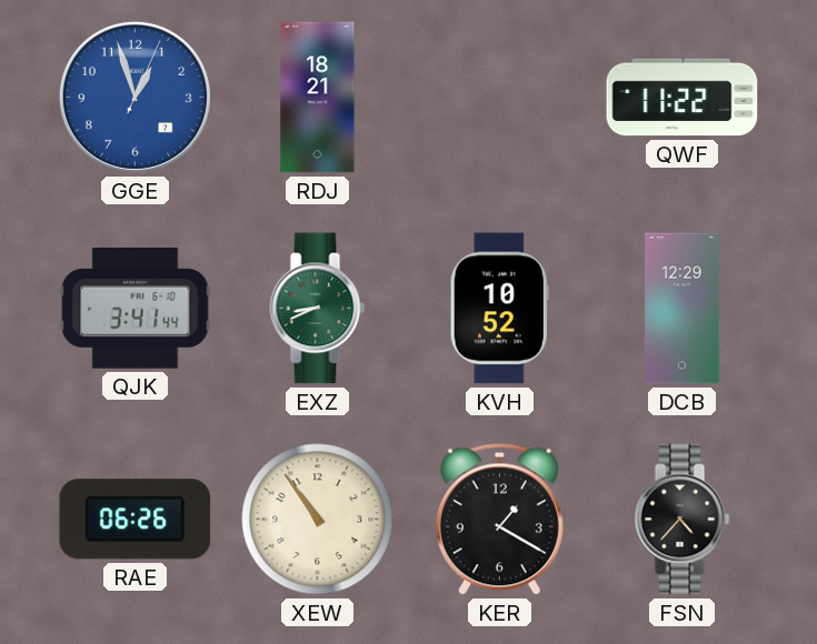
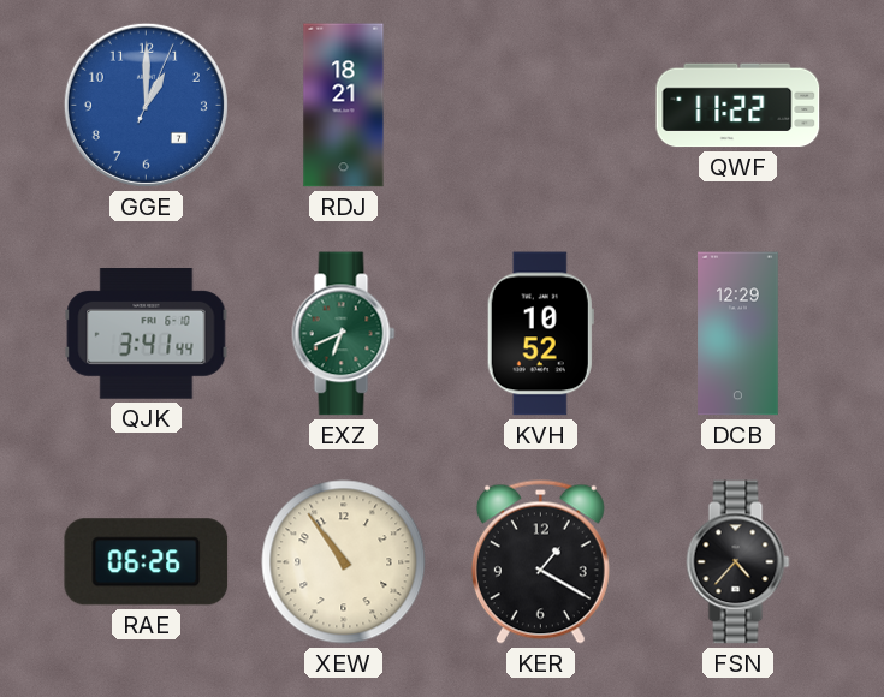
GGE: 12:57 -> 1:00
EXZ: 8:41 -> 6:41
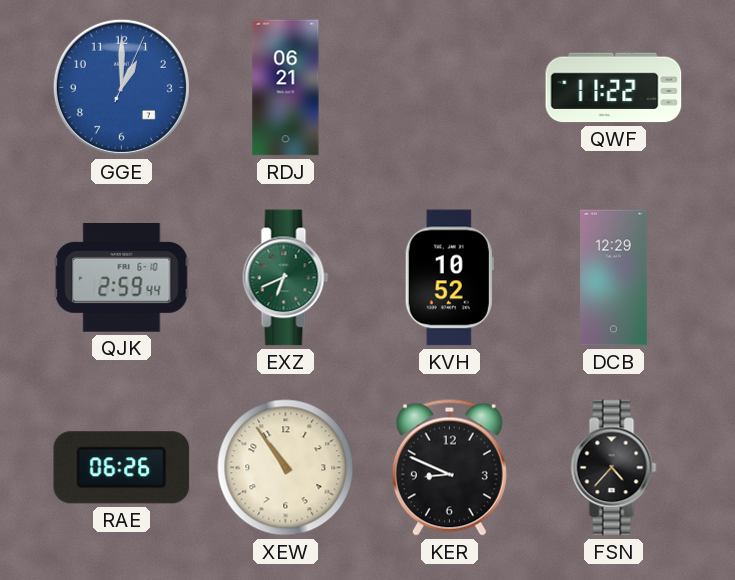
RDJ: 18:21 -> 06:21
QJK: 3:41 -> 2:59
KER: 1:20 -> 8:49
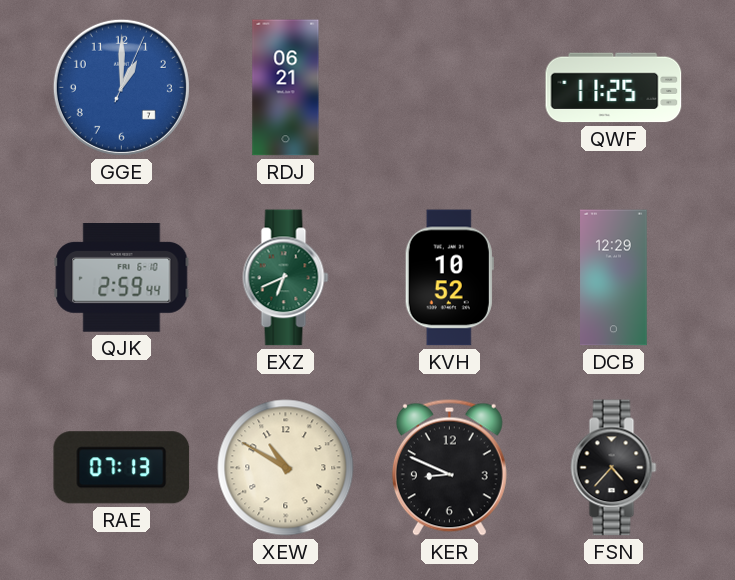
QWF: 11:22 -> 11:25
RAE: 06:26 -> 07:13
XEW: 10:54 -> 10:50
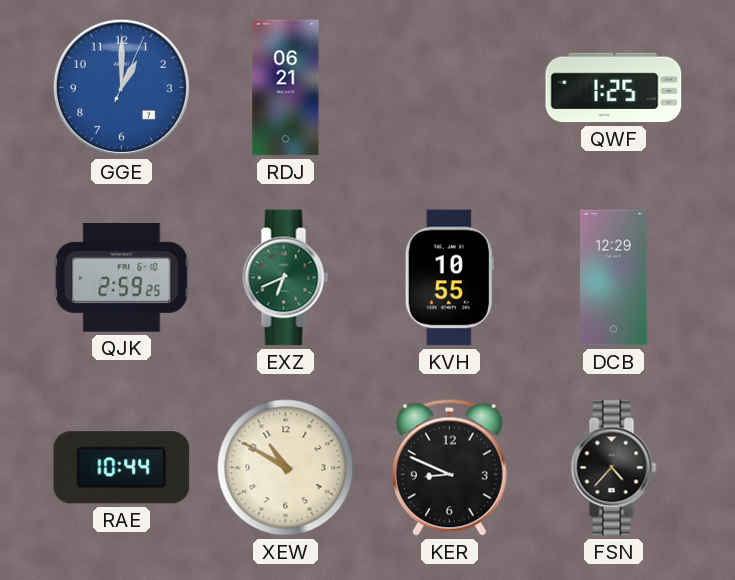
QWF: 11:25 -> 1:25
QJK: 2:59:44 -> 2:59:25
KVH: 10:52 -> 10:55
RAE: 07:13 -> 10:44
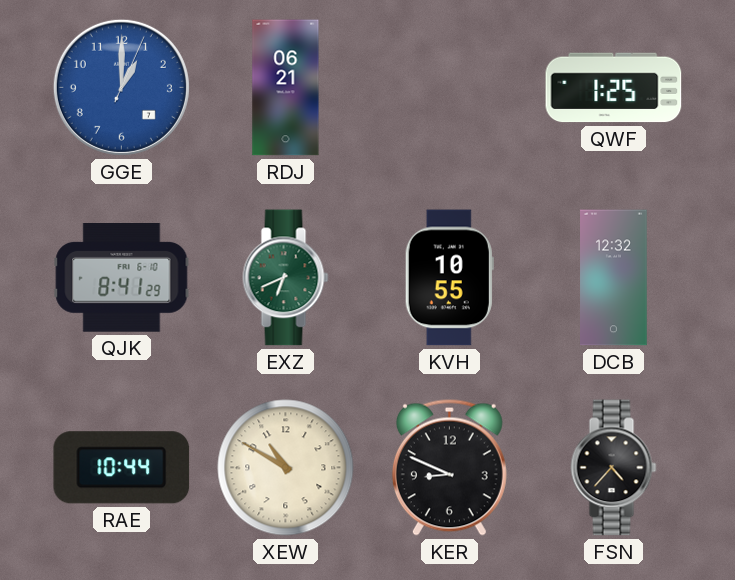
QJK: 2:59 -> 8:41
DCB: 12:29 -> 12:32
